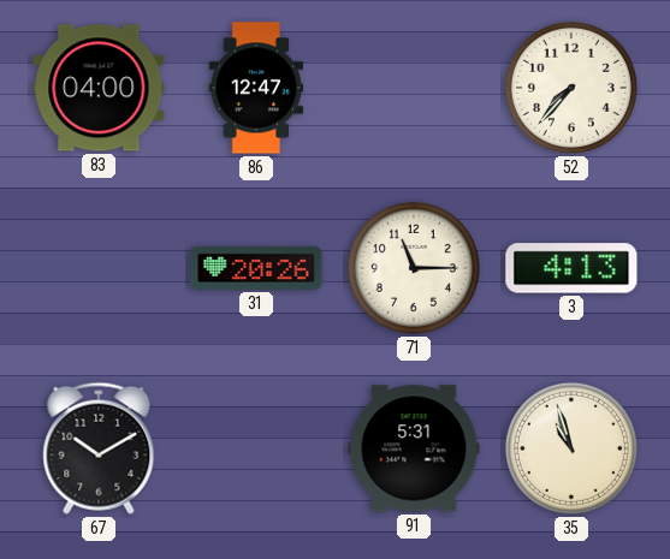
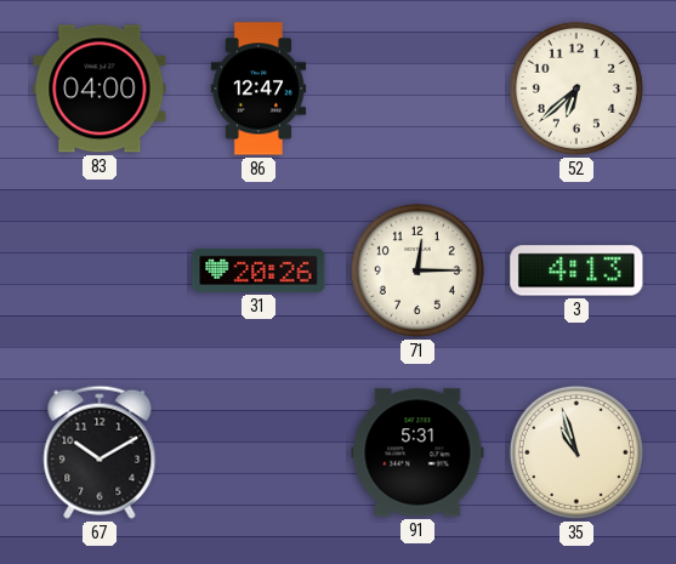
52: 7:37 -> 6:38
71: 11:15 -> 12:15
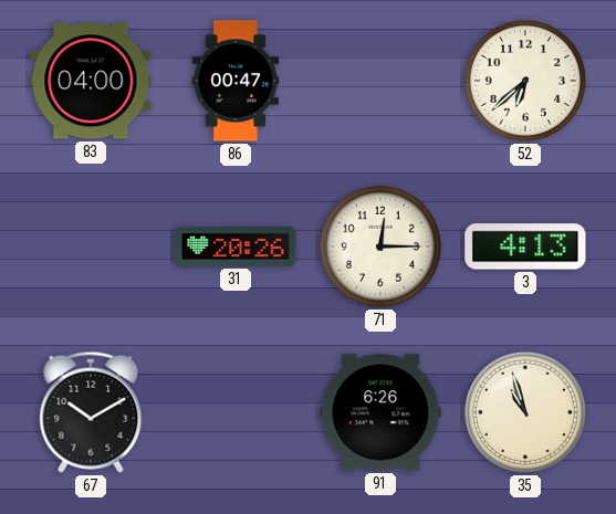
86: 12:47 -> 00:47
91: 5:31 -> 6:26
